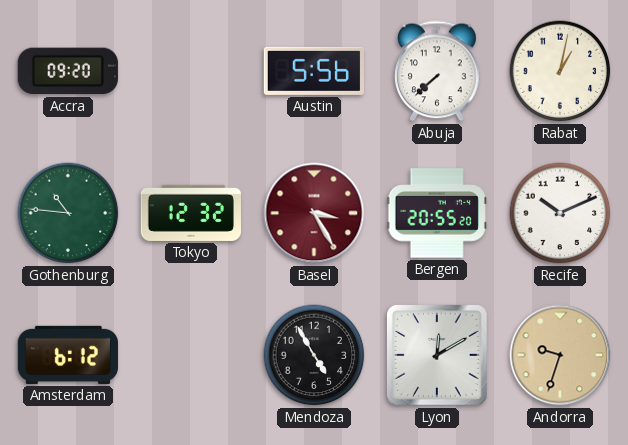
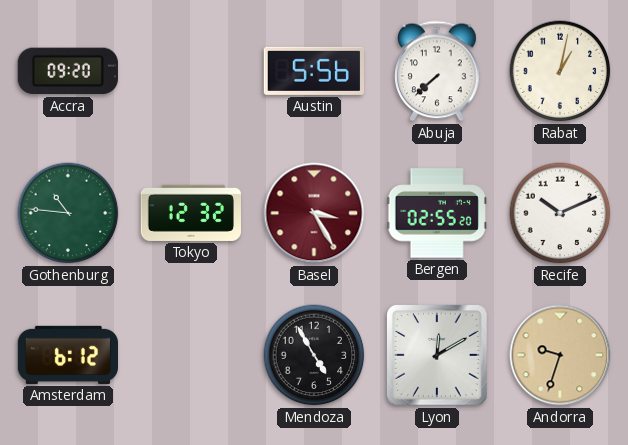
Bergen: 20:55 -> 02:55
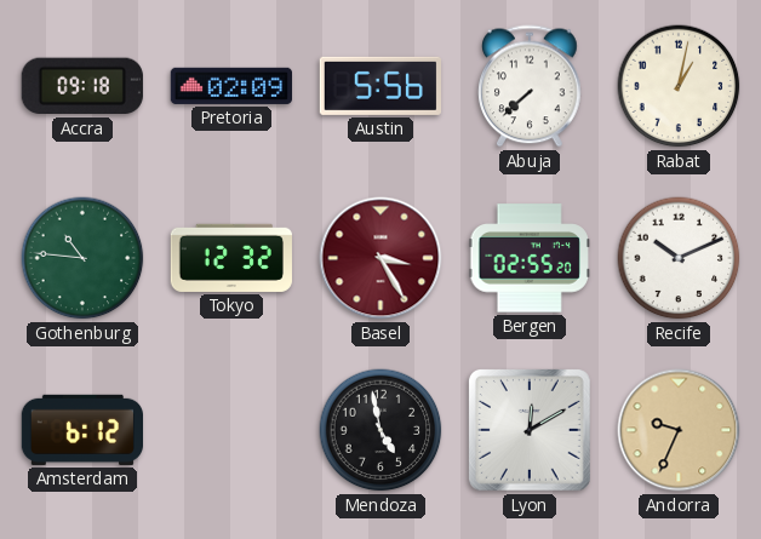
Accra: 09:20 -> 09:18
Pretoria: none -> 02:09
Mendoza: 4:55 -> 4:58
Andorra: 9:33 -> 9:34
